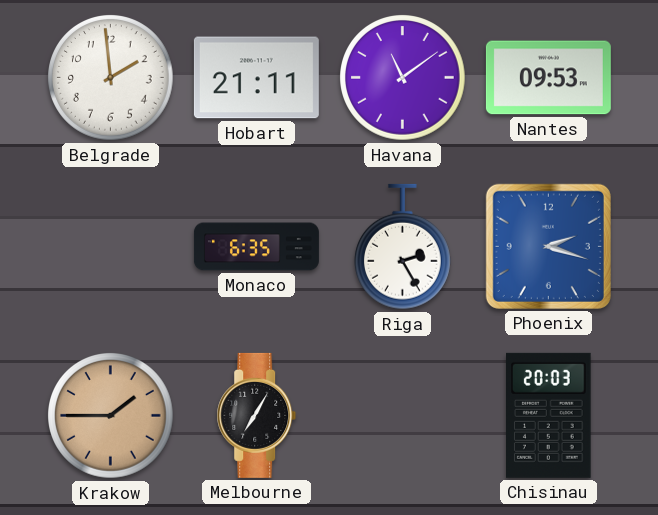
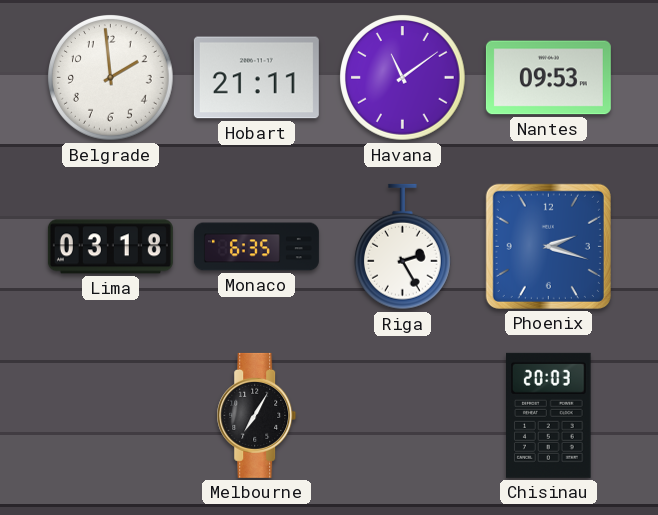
Lima: none -> 03:18
Krakow: 1:45 -> none
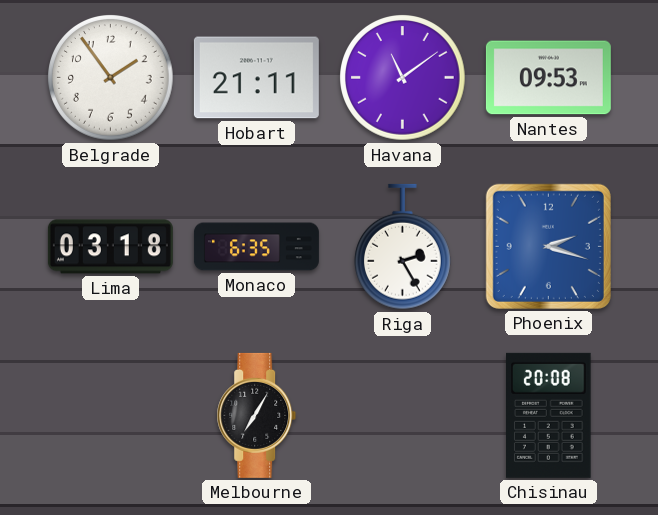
Belgrade: 1:59 -> 1:54
Chisinau: 20:03 -> 20:08
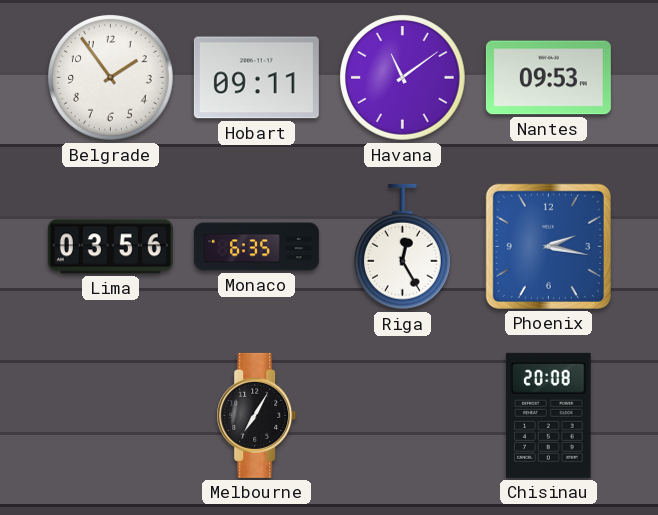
Hobart: 21:11 -> 09:11
Lima: 03:18 -> 03:56
Riga: 2:25 -> 12:25
Phoenix: 2:18 -> 2:17
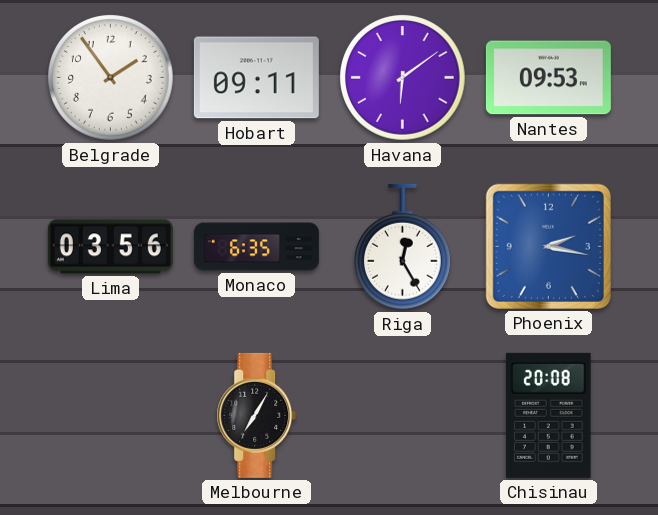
Havana: 11:09 -> 6:09
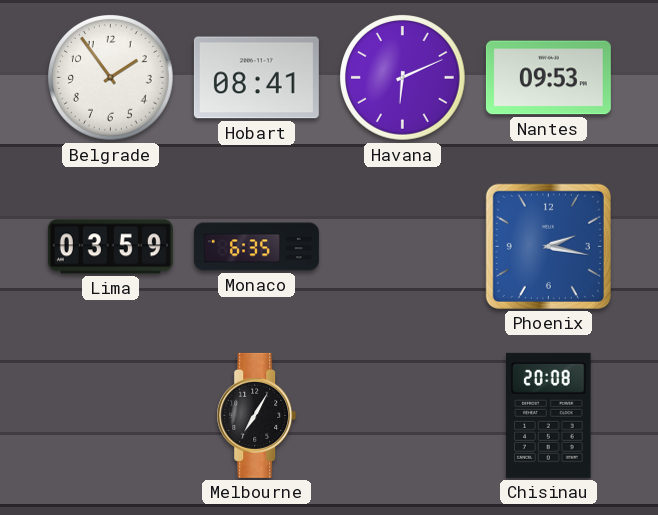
Hobart: 09:11 -> 08:41
Havana: 6:09 -> 6:11
Lima: 03:56 -> 03:59
Riga: 12:25 -> none
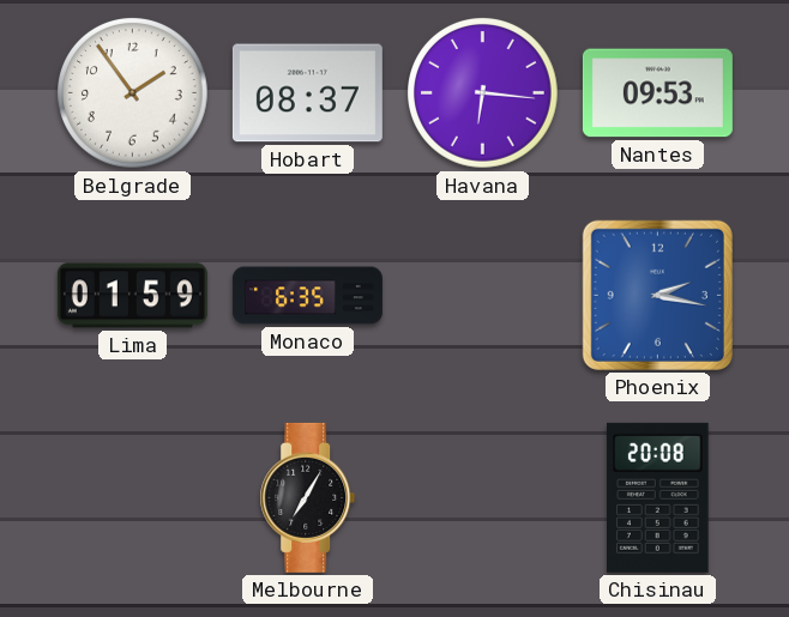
Hobart: 08:41 -> 08:37
Havana: 6:11 -> 6:16
Lima: 03:59 -> 01:59
